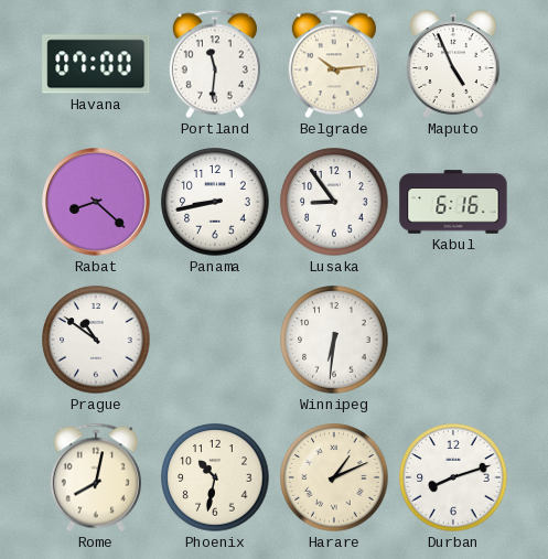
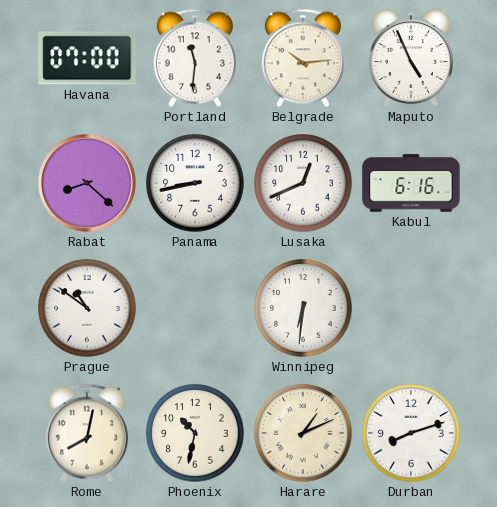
Lusaka: 8:54 -> 12:41
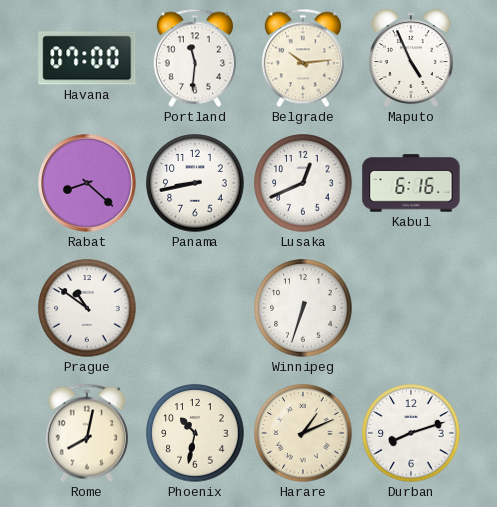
Winnipeg: 6:31 -> 6:33
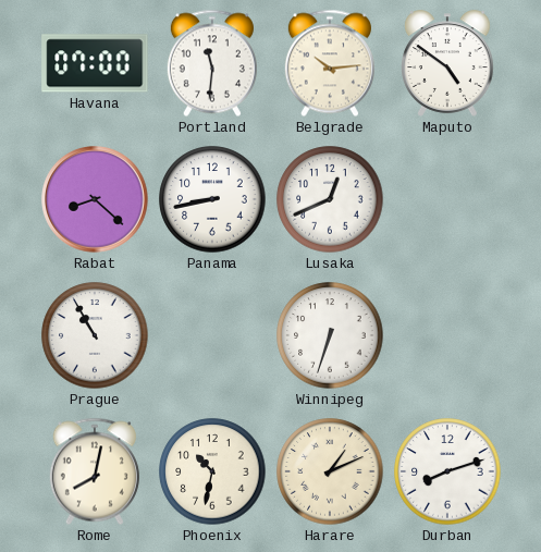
Maputo: 4:56 -> 4:51
Kabul: 6:16 -> none
Prague: 10:51 -> 10:55
